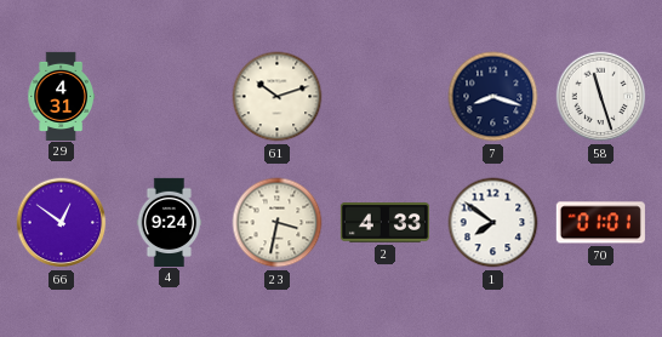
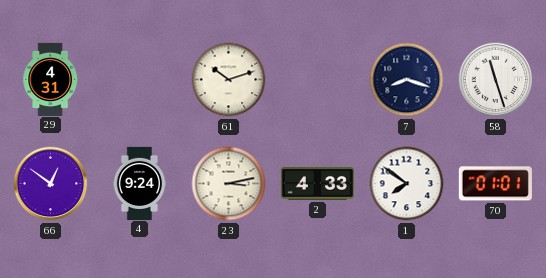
23: 3:32 -> 3:13
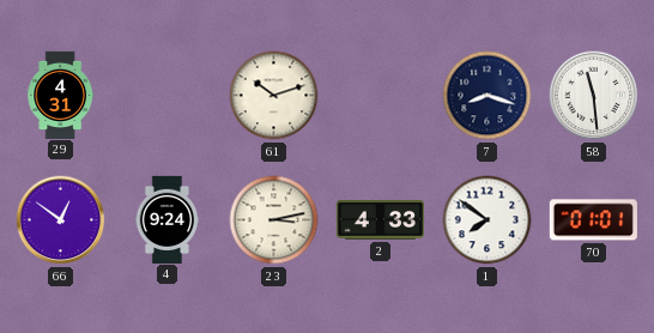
58: 11:27 -> 11:29
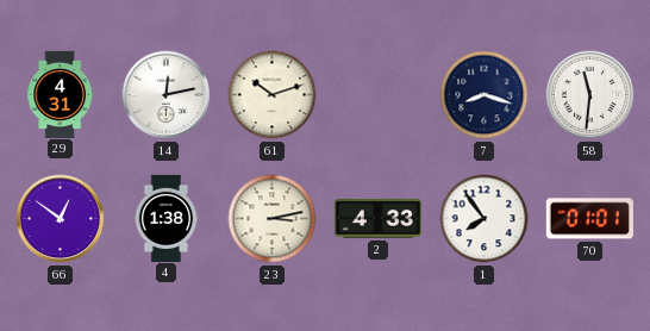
14: none -> 12:13
58: 11:29 -> 11:31
4: 9:24 -> 1:38
1: 7:51 -> 7:54
